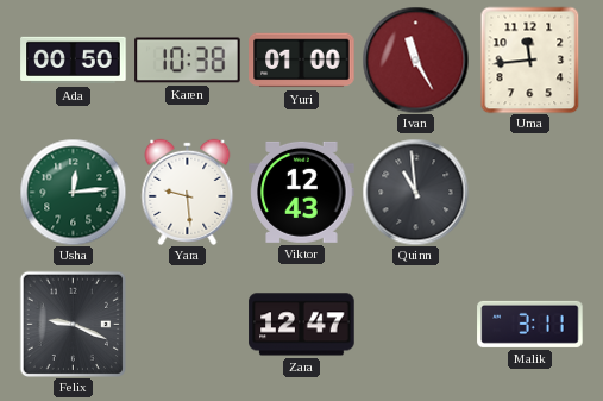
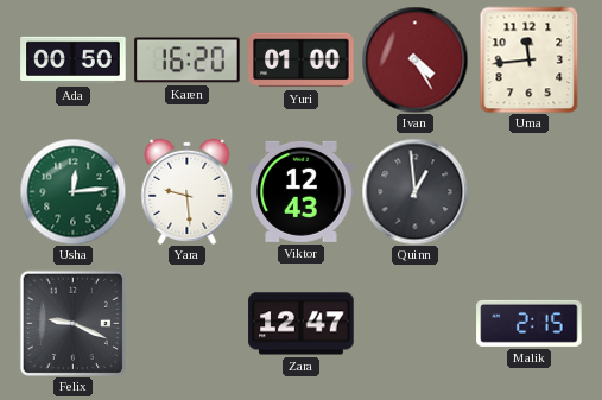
Karen: 10:38 -> 16:20
Ivan: 11:25 -> 4:25
Quinn: 10:59 -> 12:59
Malik: 3:11 -> 2:15
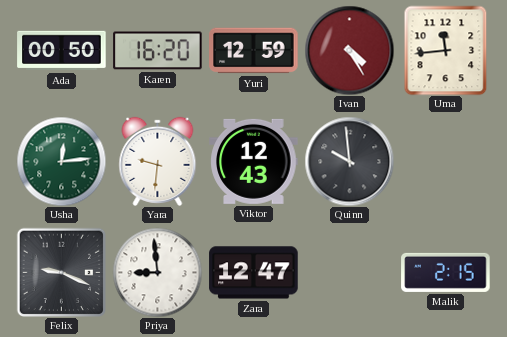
Yuri: 01:00 -> 12:59
Yara: 9:29 -> 9:31
Quinn: 12:59 -> 9:59
Priya: none -> 8:59
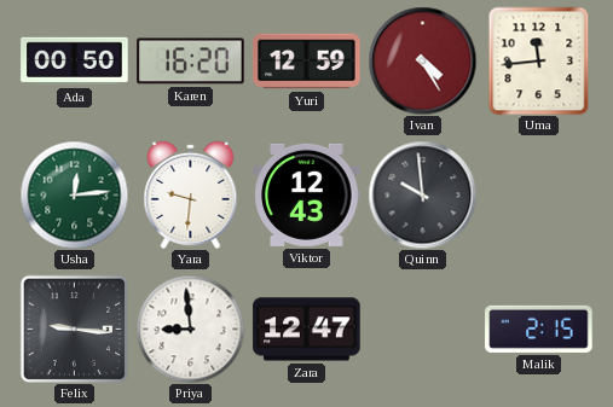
Felix: 9:19 -> 9:16
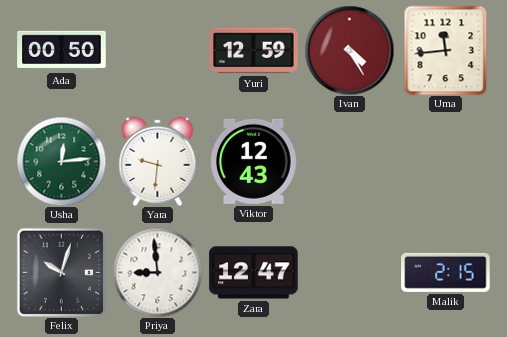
Karen: 16:20 -> none
Quinn: 9:59 -> none
Felix: 9:16 -> 10:03
